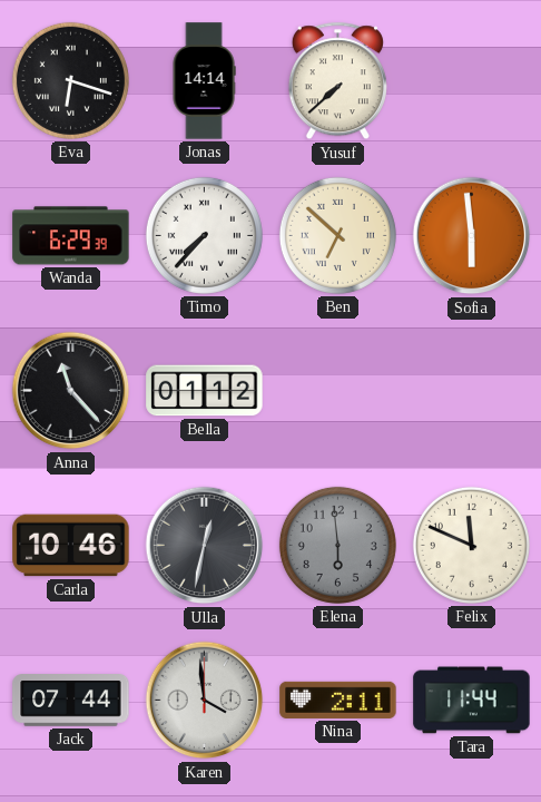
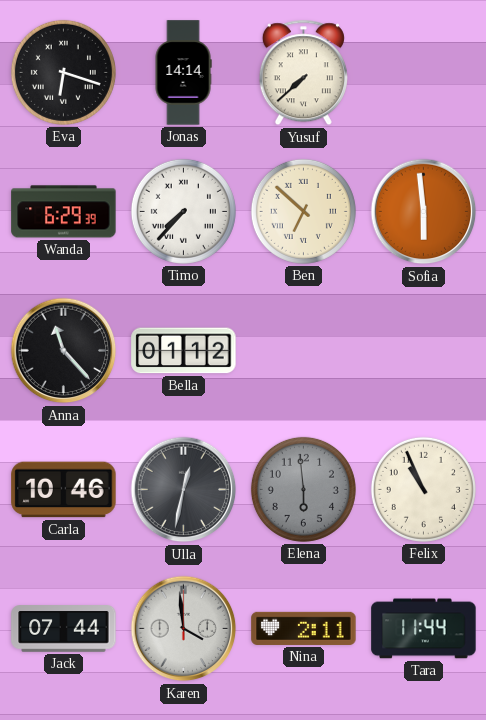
Felix: 11:49 -> 10:56
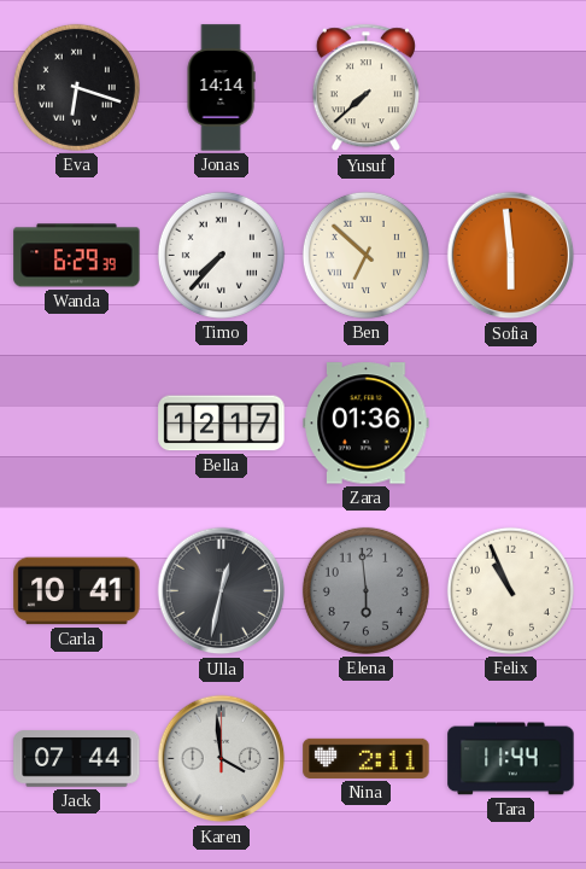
Anna: 11:23 -> none
Bella: 01:12 -> 12:17
Zara: none -> 01:36
Carla: 10:46 -> 10:41
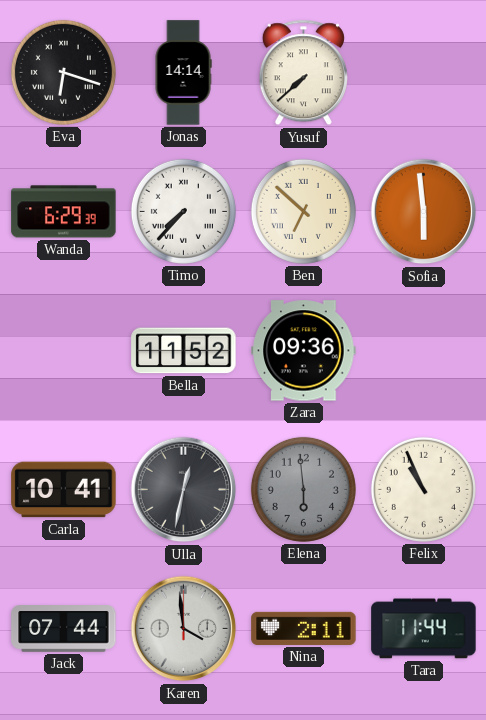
Bella: 12:17 -> 11:52
Zara: 01:36 -> 09:36
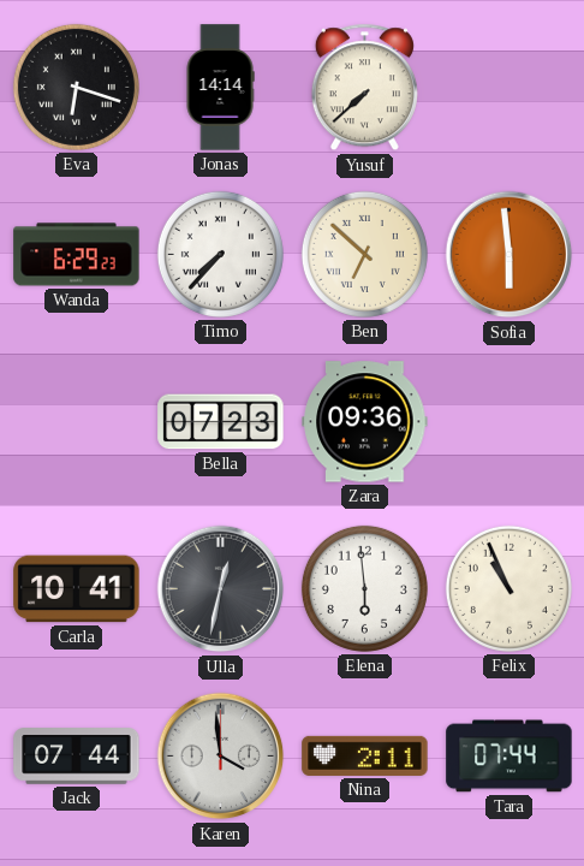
Wanda: 6:29:39 -> 6:29:23
Bella: 11:52 -> 07:23
Elena dial: grey -> white
Tara: 11:44 -> 07:44
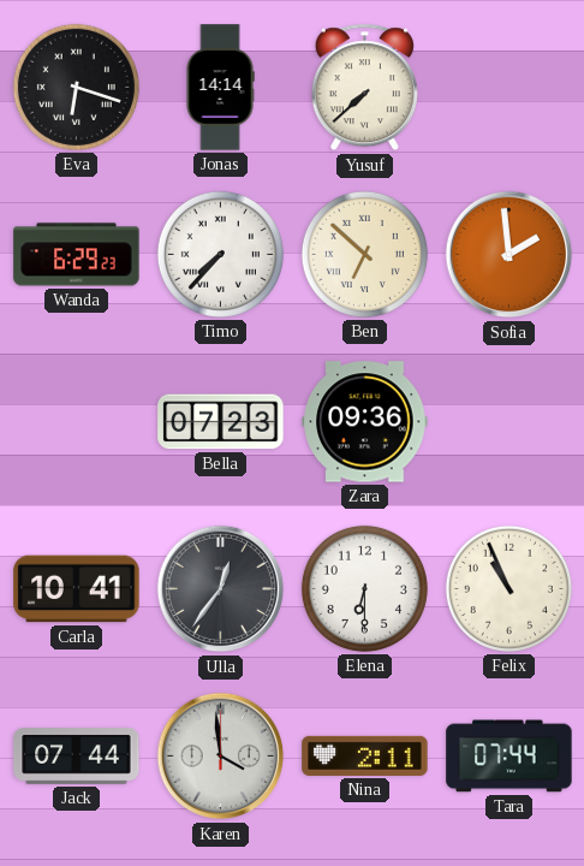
Sofia: 5:59 -> 1:59
Ulla: 12:32 -> 12:36
Elena: 5:59 -> 6:30
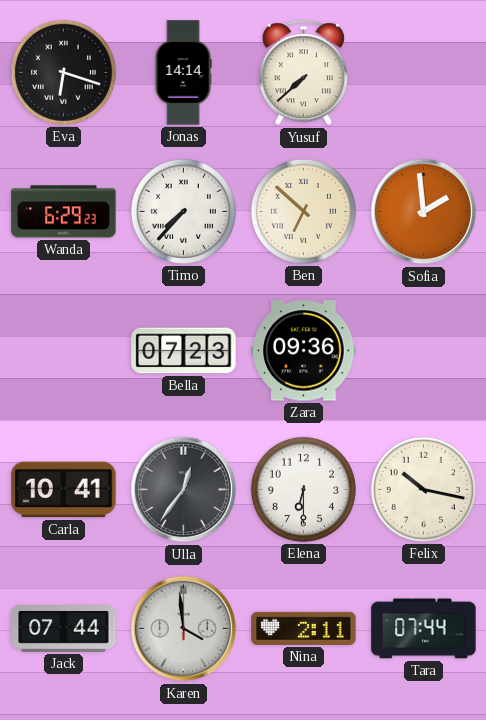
Felix: 10:56 -> 10:17
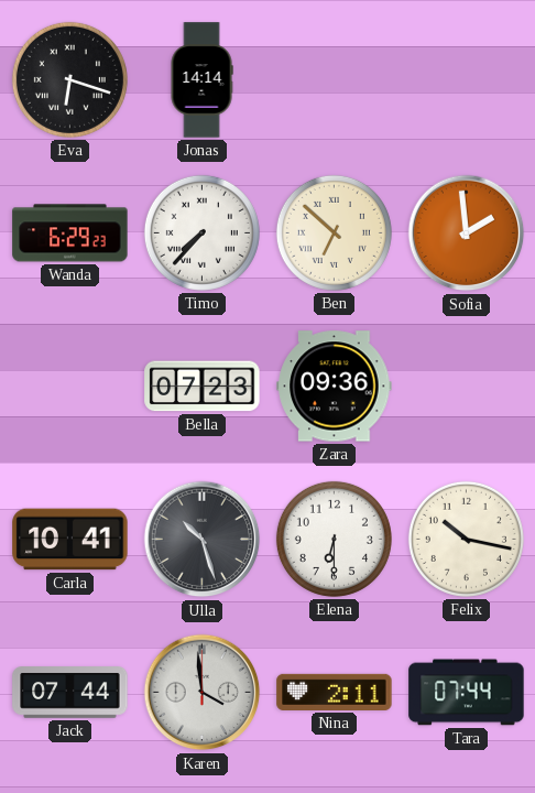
Yusuf: 7:38 -> none
Ulla: 12:36 -> 10:27
